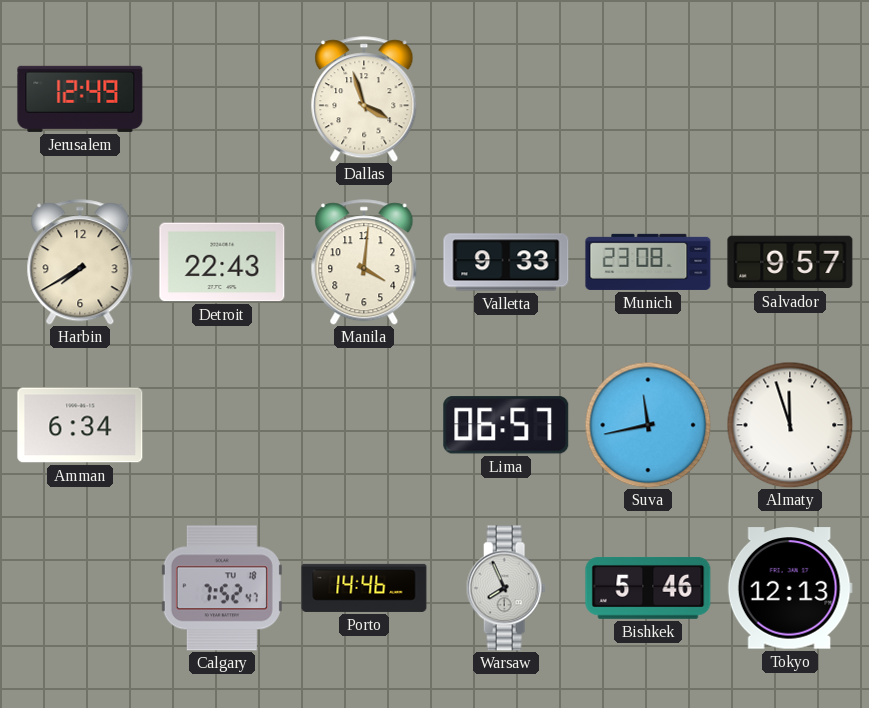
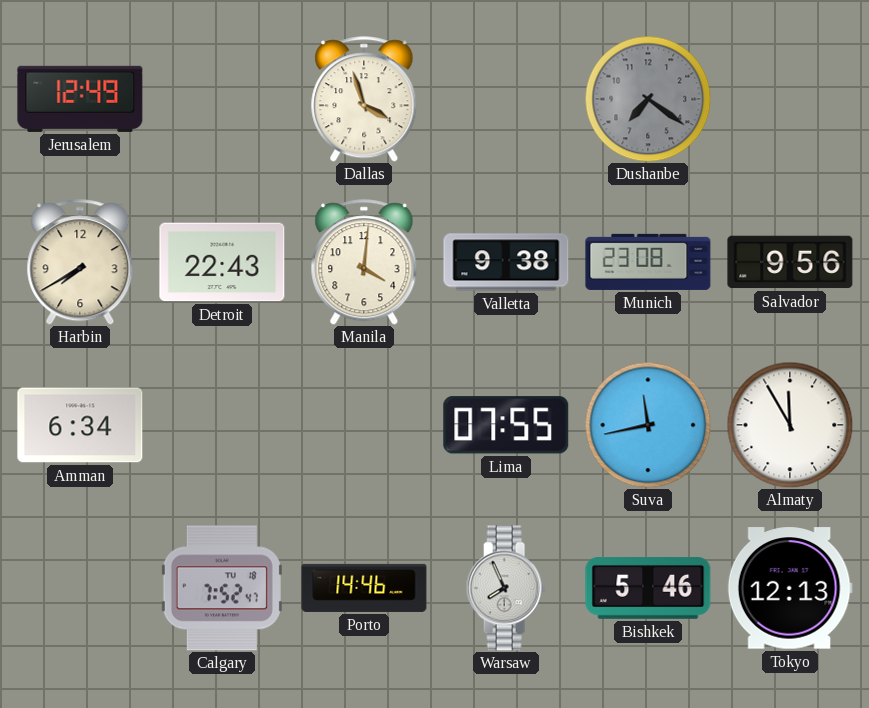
Dushanbe: none -> 7:21
Valletta: 9:33 -> 9:38
Salvador: 9:57 -> 9:56
Lima: 06:57 -> 07:55
Almaty: 11:57 -> 11:55
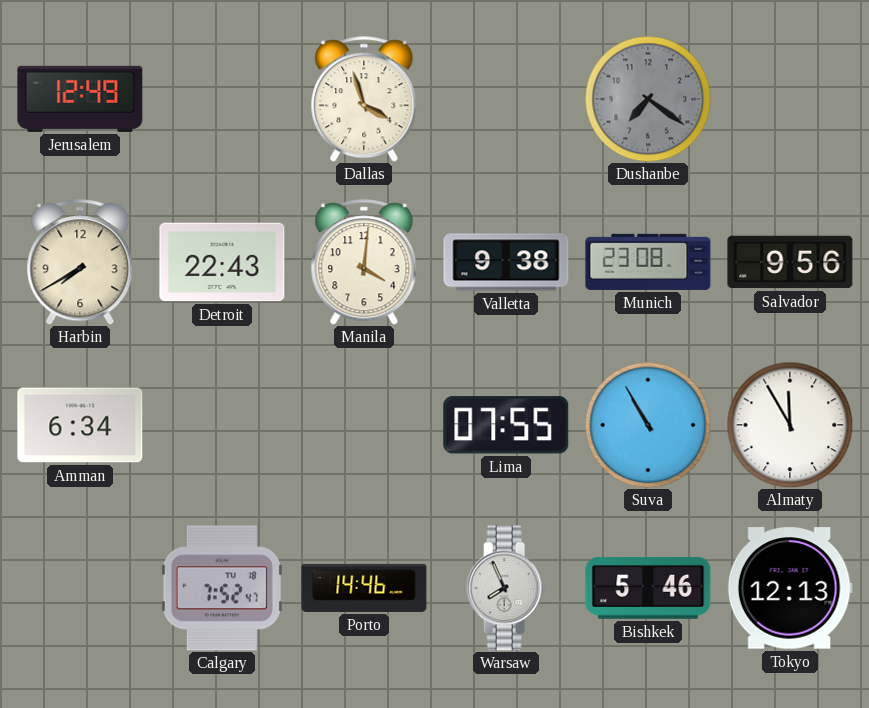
Suva: 11:43 -> 10:55
